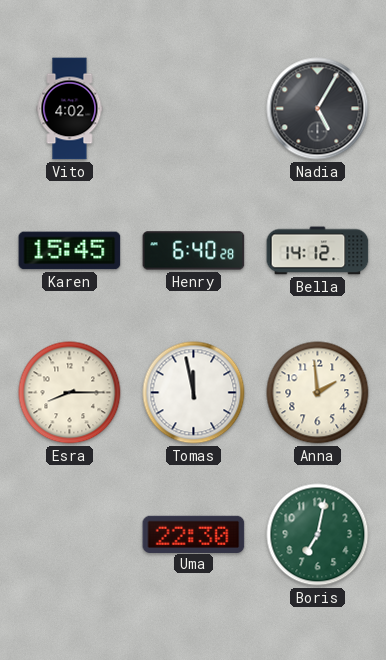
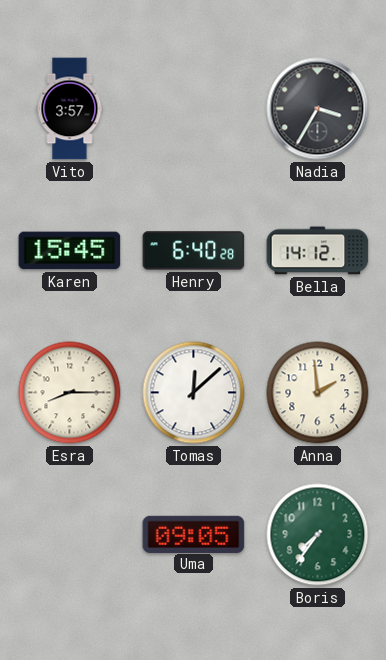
Vito: 4:02 -> 3:57
Nadia: 5:05 -> 3:35
Tomas: 11:58 -> 12:08
Uma: 22:30 -> 09:05
Boris: 7:02 -> 7:36
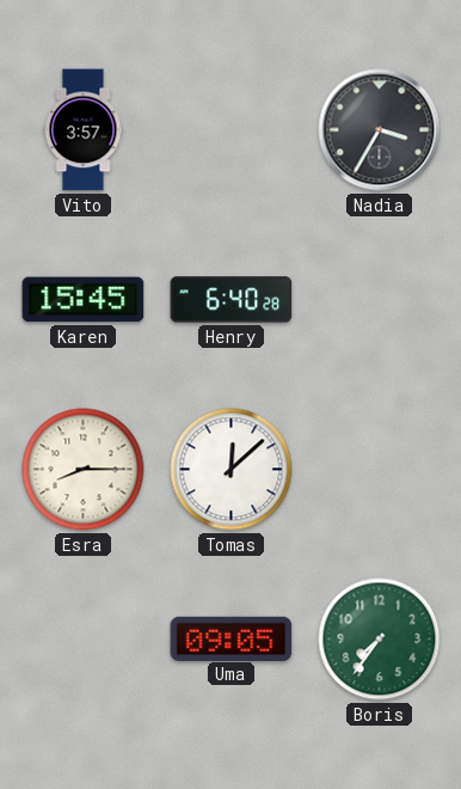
Bella: 14:12 -> none
Anna: 1:59 -> none
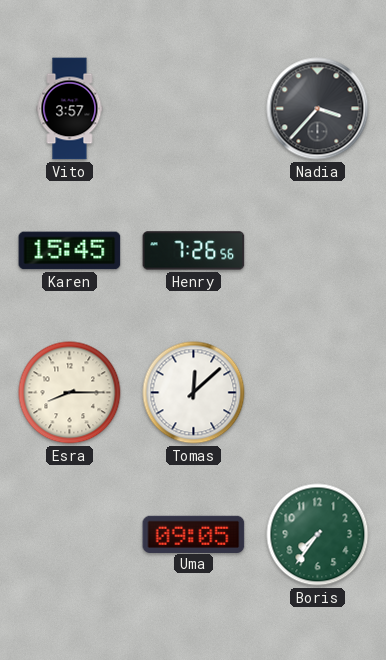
Nadia: 3:35 -> 3:37
Henry: 6:40 -> 7:26
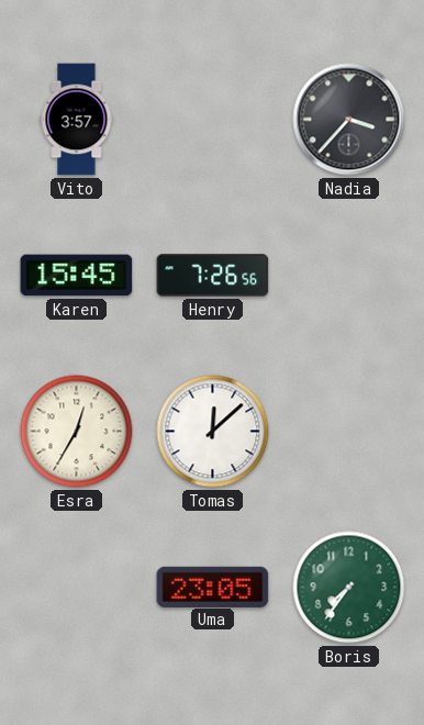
Esra: 8:15 -> 12:35
Uma: 09:05 -> 23:05
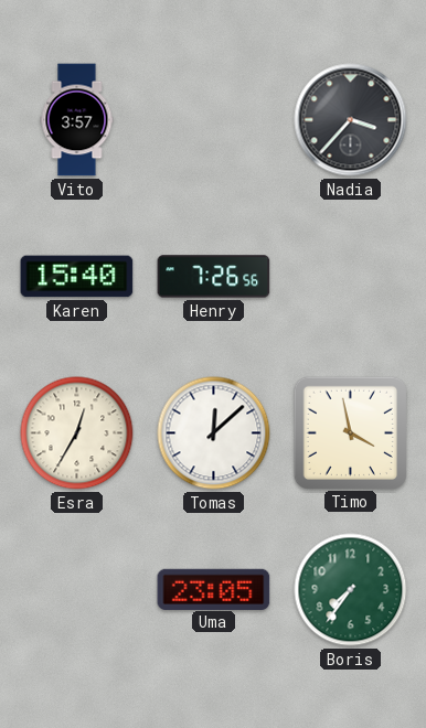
Karen: 15:45 -> 15:40
Timo: none -> 3:58
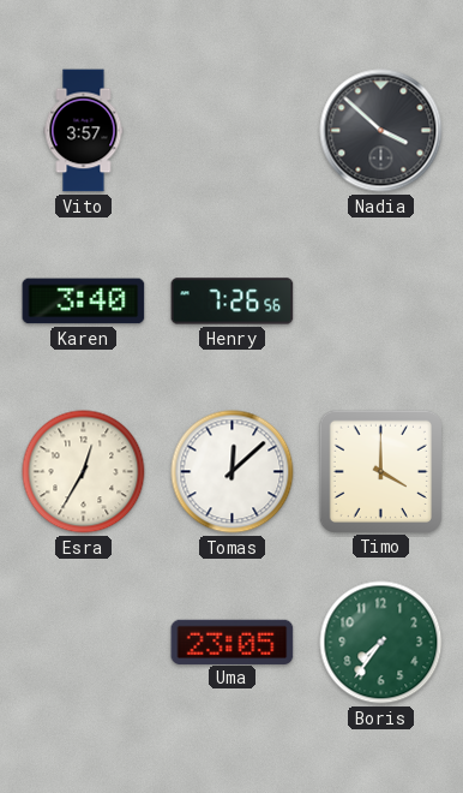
Nadia: 3:37 -> 3:52
Karen: 15:40 -> 3:40
Timo: 3:58 -> 4:00
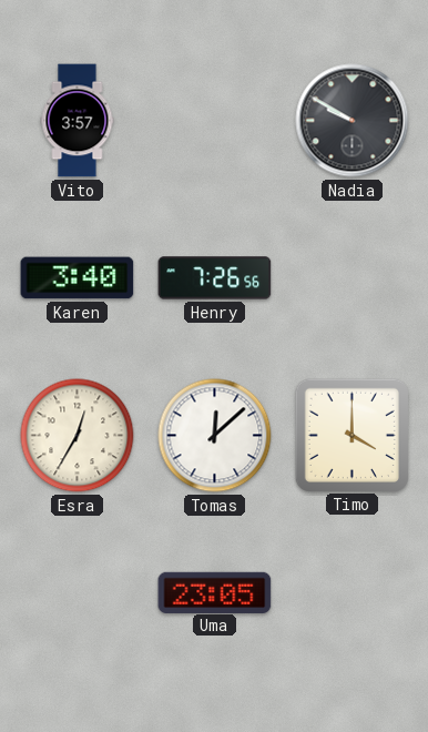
Nadia: 3:52 -> 9:50
Boris: 7:36 -> none
